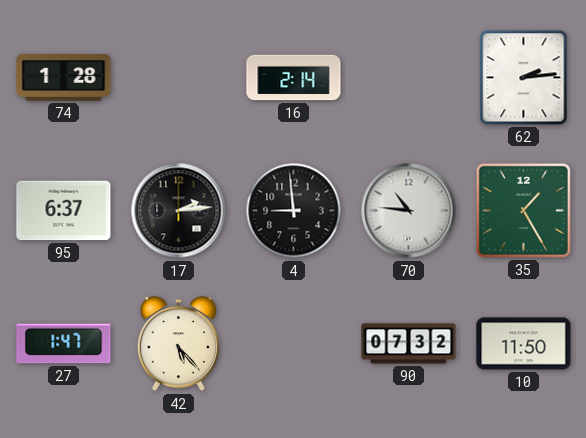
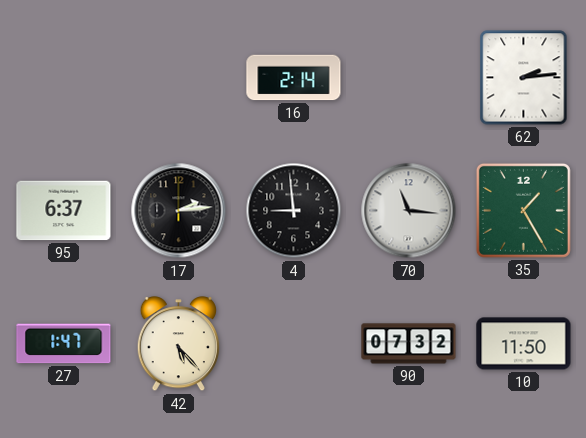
74: 1:28 -> none
70: 10:46 -> 11:16
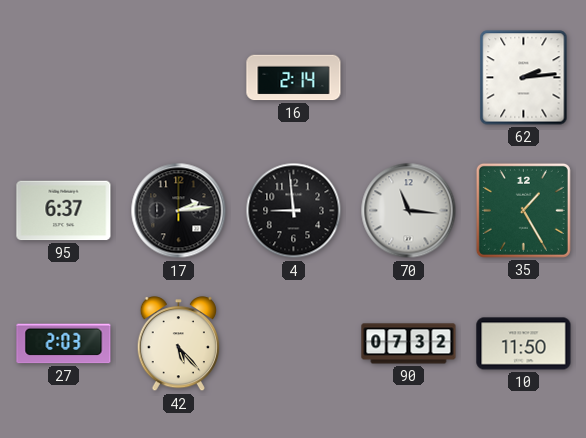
27: 1:47 -> 2:03
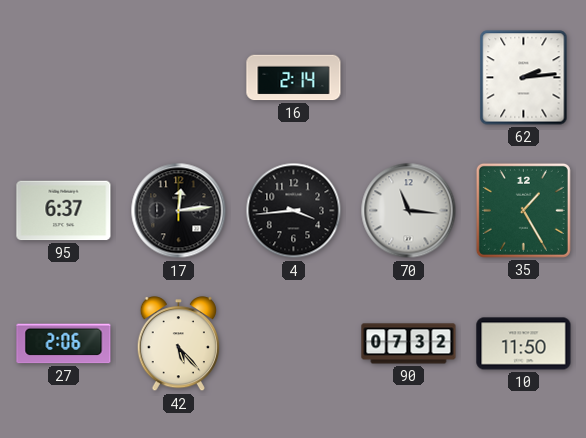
17: 2:14 -> 12:14
4: 8:59 -> 3:44
27: 2:03 -> 2:06
